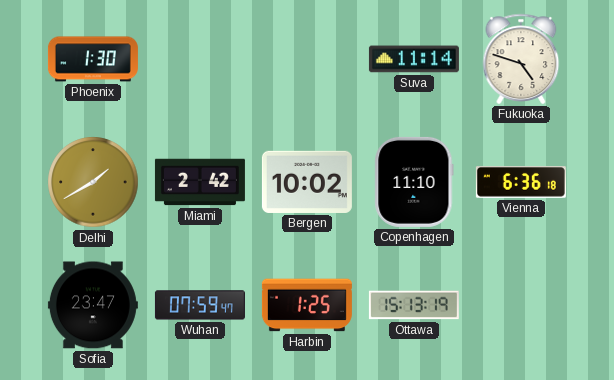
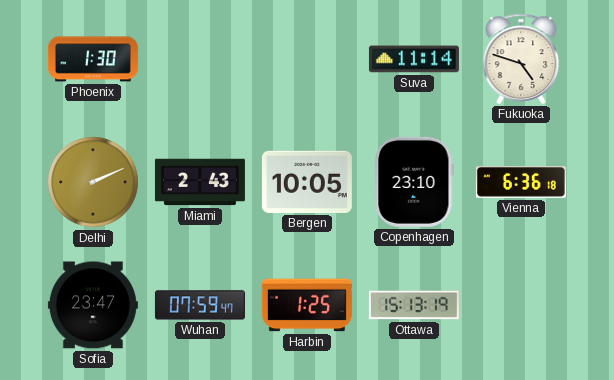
Delhi: 1:40 -> 2:11
Miami: 2:42 -> 2:43
Bergen: 10:02 -> 10:05
Copenhagen: 11:10 -> 23:10
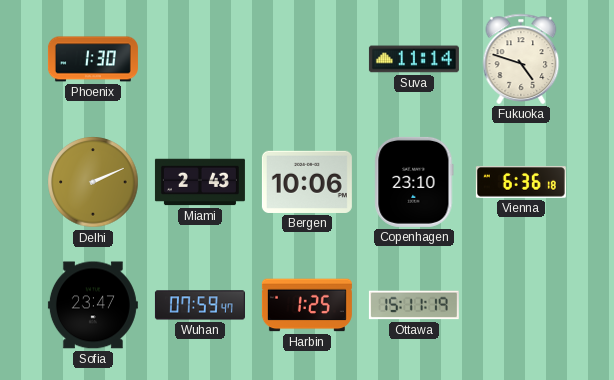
Bergen: 10:05 -> 10:06
Ottawa: 15:13 -> 15:11
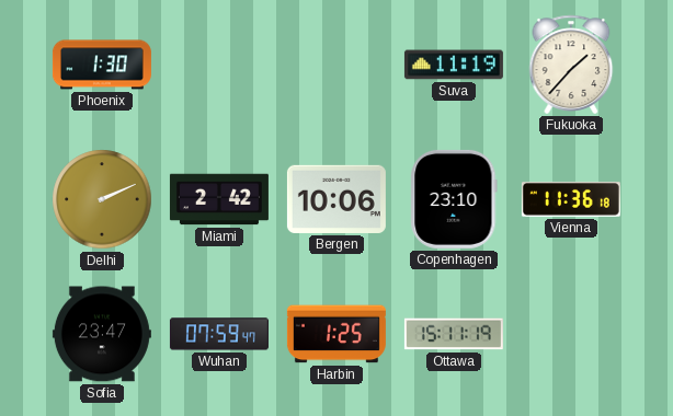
Suva: 11:14 -> 11:19
Fukuoka: 4:48 -> 1:37
Miami: 2:43 -> 2:42
Vienna: 6:36 -> 11:36
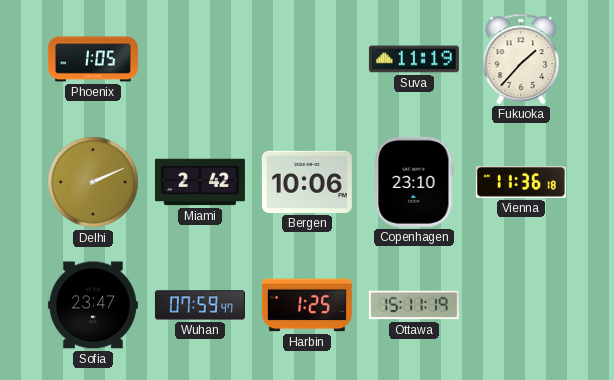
Phoenix: 1:30 -> 1:05
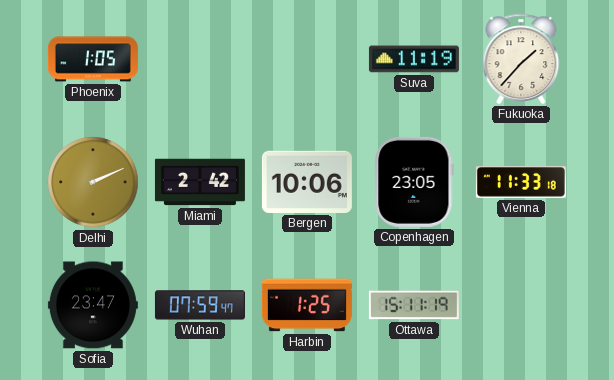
Copenhagen: 23:10 -> 23:05
Vienna: 11:36 -> 11:33
